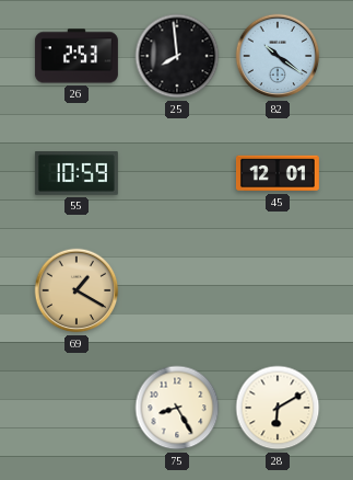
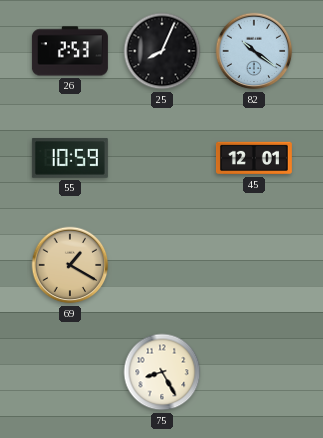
25: 7:59 -> 8:04
28: 6:10 -> none
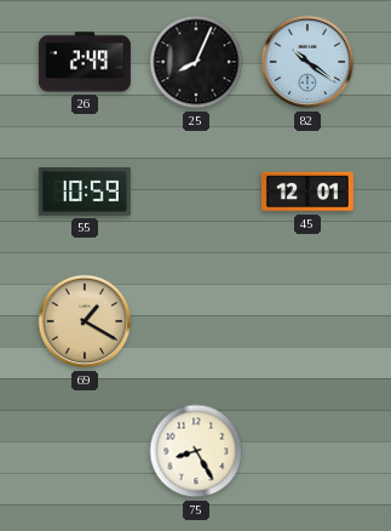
26: 2:53 -> 2:49
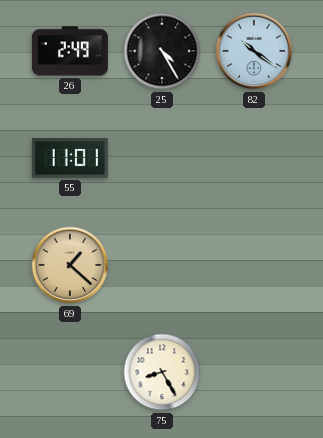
25: 8:04 -> 4:25
55: 10:59 -> 11:01
45: 12:01 -> none
69: 1:20 -> 1:22
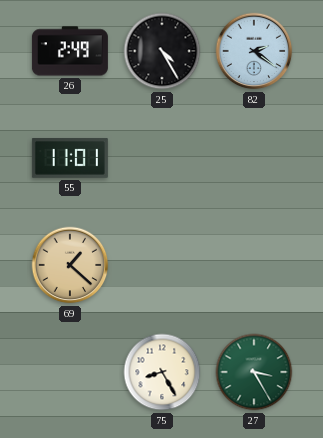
82: 10:21 -> 2:21
27: none -> 3:25
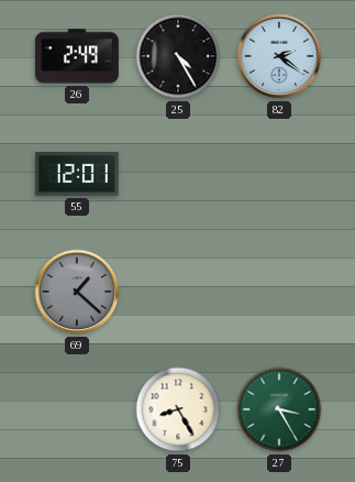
55: 11:01 -> 12:01
69 dial: champagne -> grey
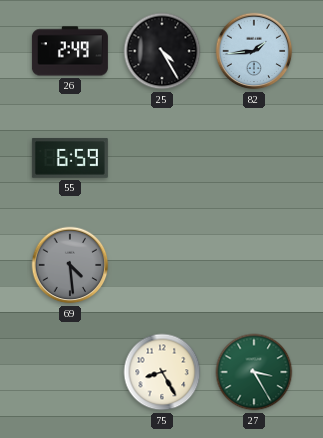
82: 2:21 -> 1:44
55: 12:01 -> 6:59
69: 1:22 -> 4:29
